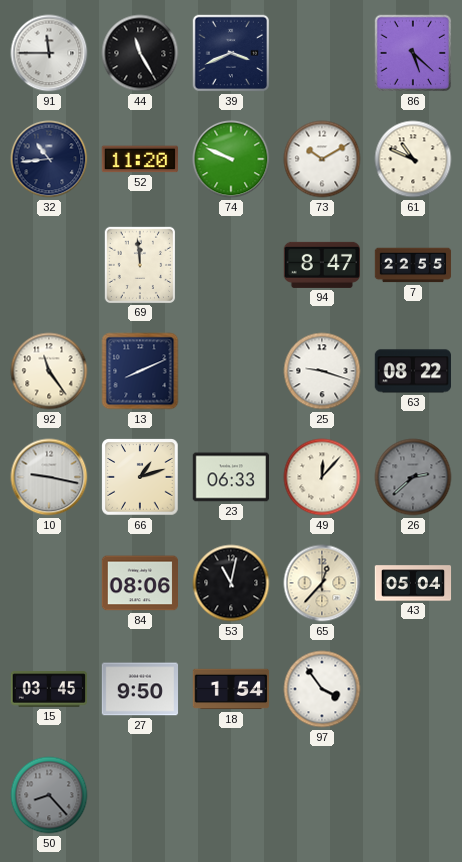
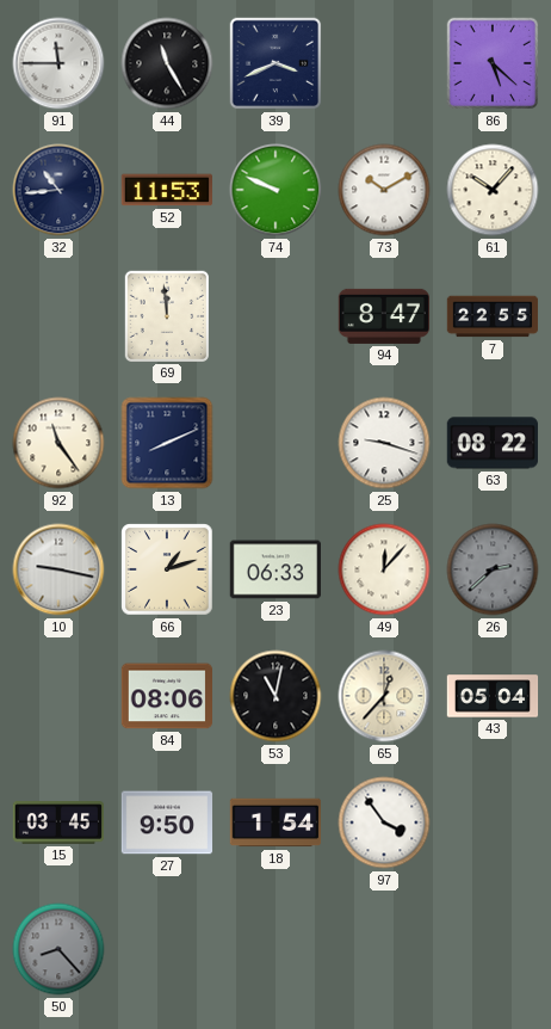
52: 11:20 -> 11:53
61: 10:49 -> 10:07
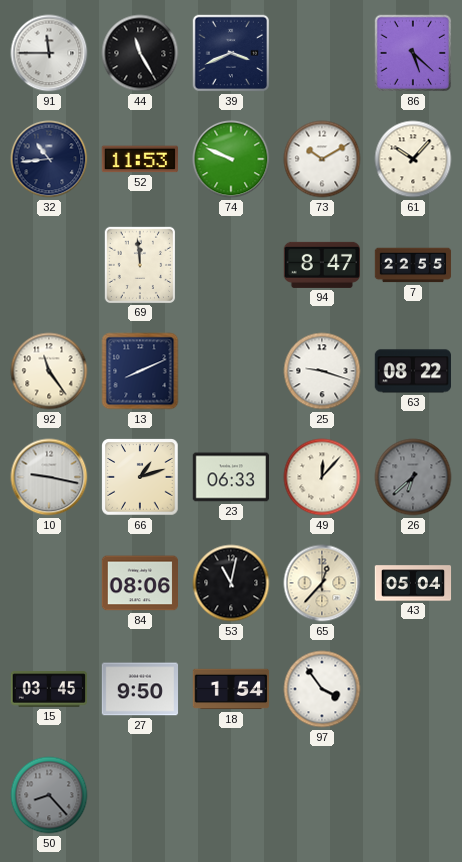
26: 2:38 -> 6:38
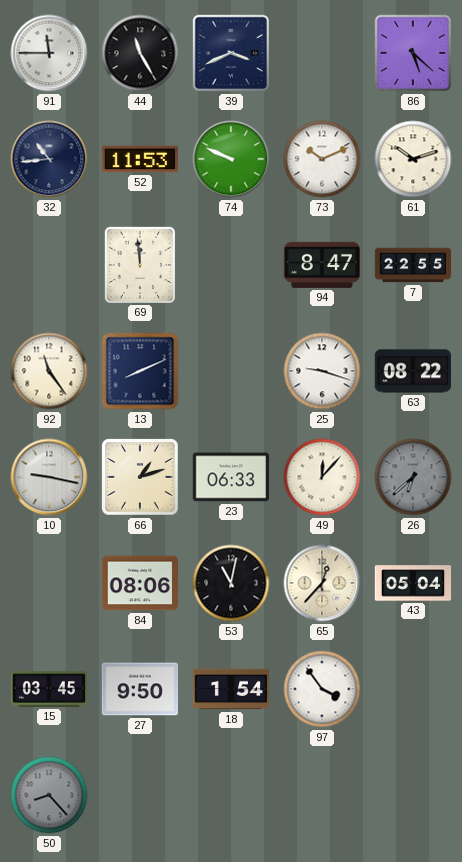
73: 10:10 -> 10:11
61: 10:07 -> 10:12
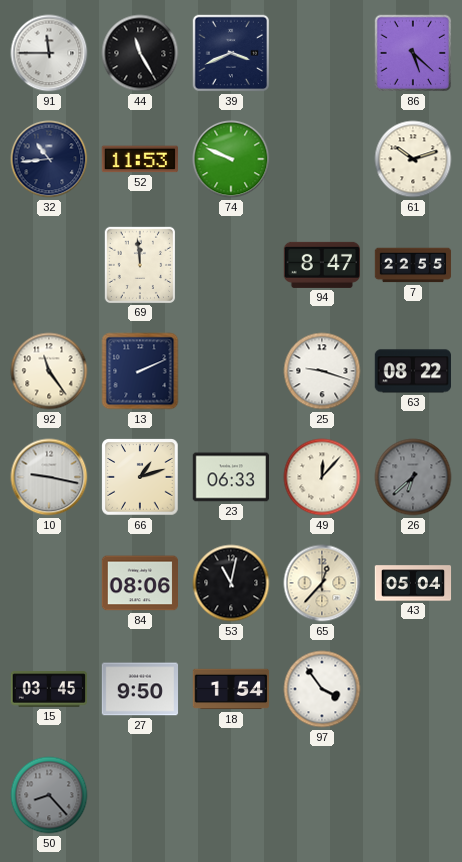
73: 10:11 -> none
13: 8:11 -> 2:11
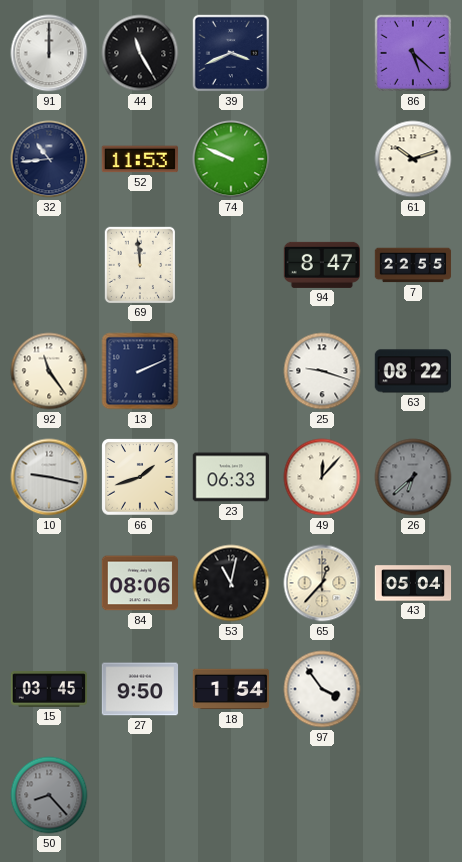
91: 11:45 -> 12:00
66: 1:12 -> 1:42
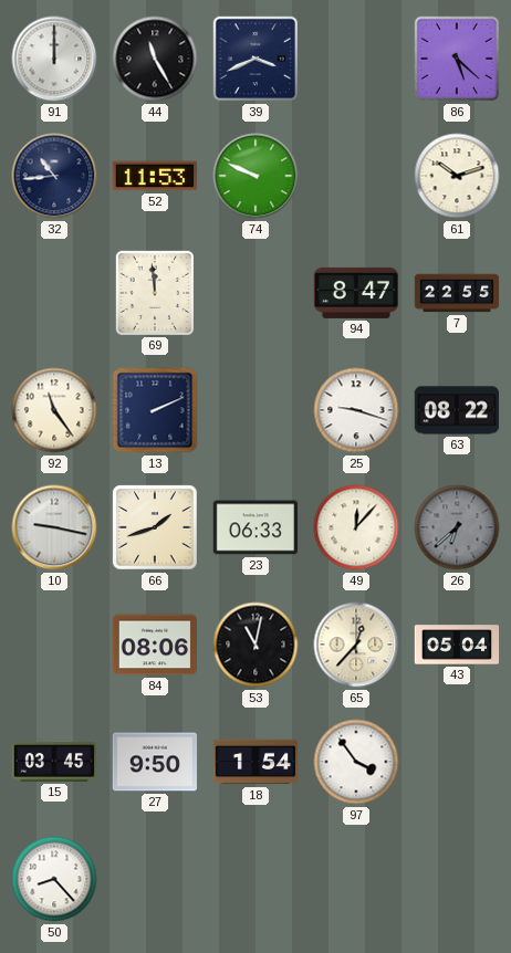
50 dial: grey -> white
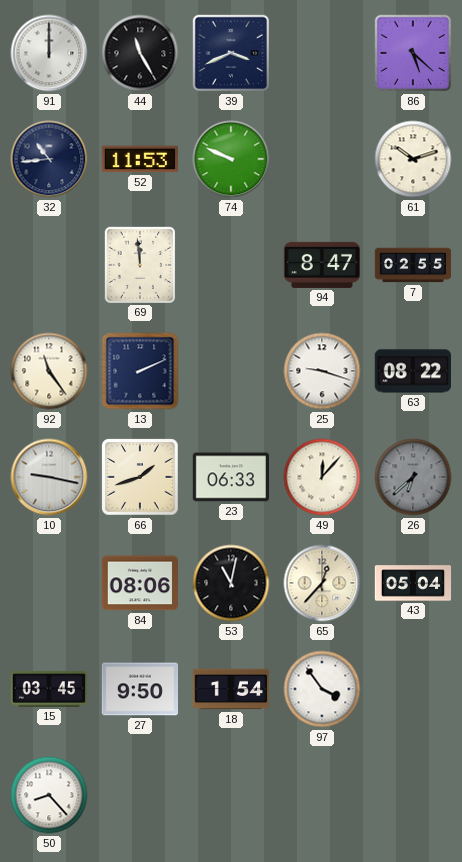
7: 22:55 -> 02:55
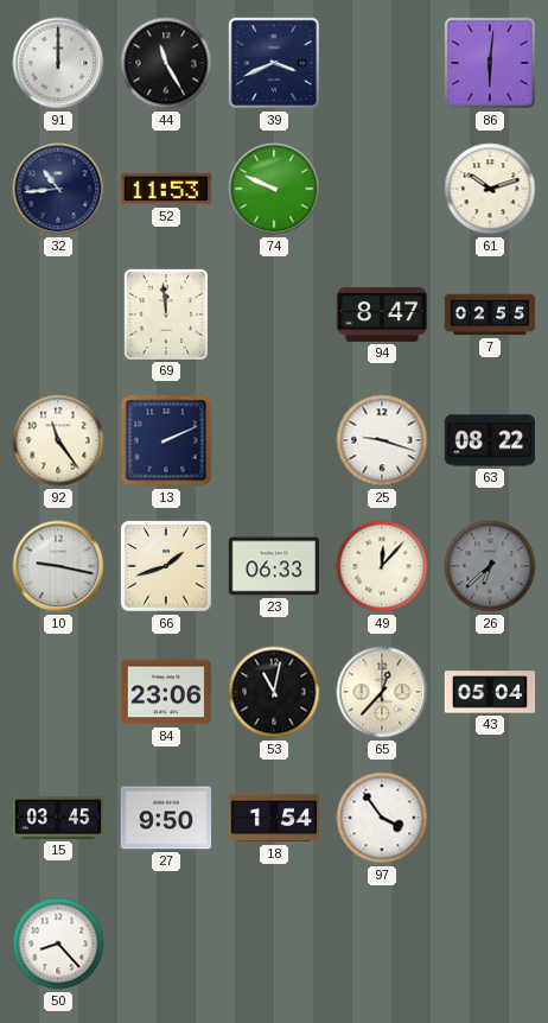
86: 5:22 -> 6:01
84: 08:06 -> 23:06
